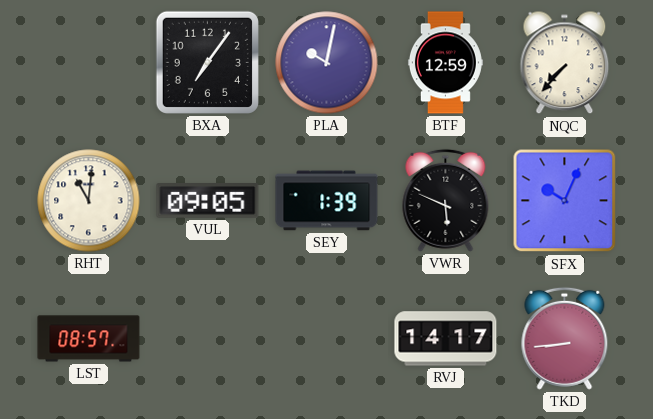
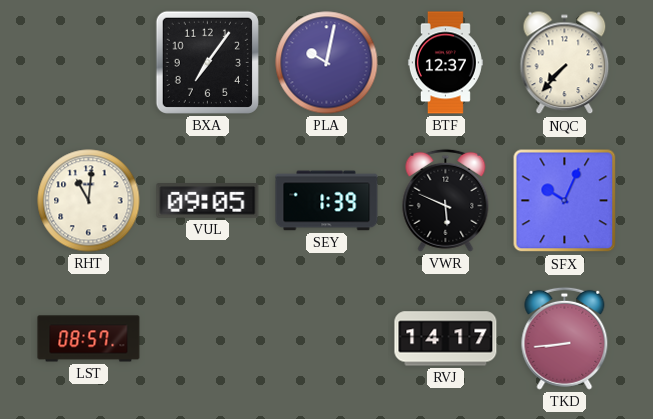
BTF: 12:59 -> 12:37
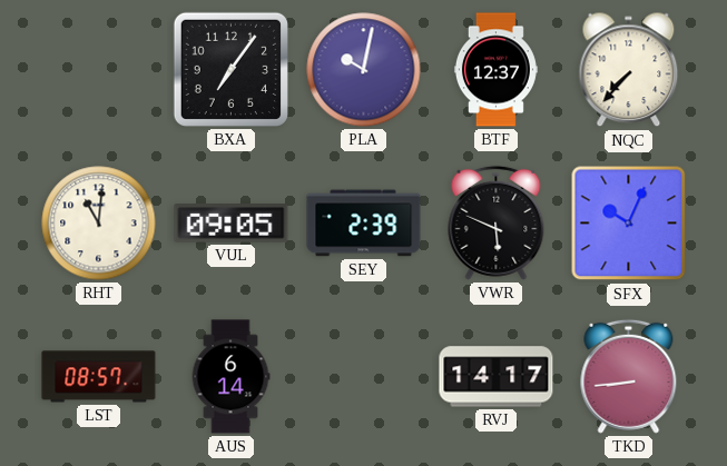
SEY: 1:39 -> 2:39
AUS: none -> 6:14
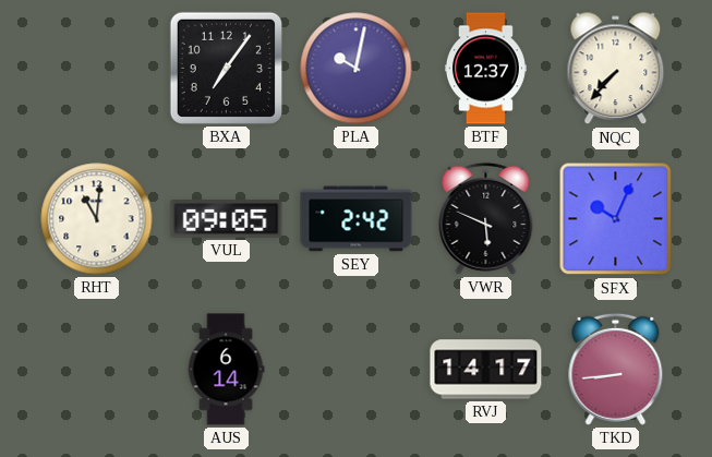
SEY: 2:39 -> 2:42
LST: 08:57 -> none
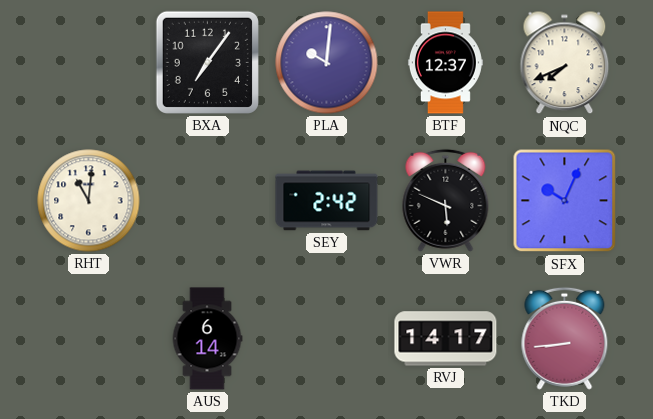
PLA: 10:02 -> 10:01
NQC: 7:37 -> 7:41
VUL: 09:05 -> none
